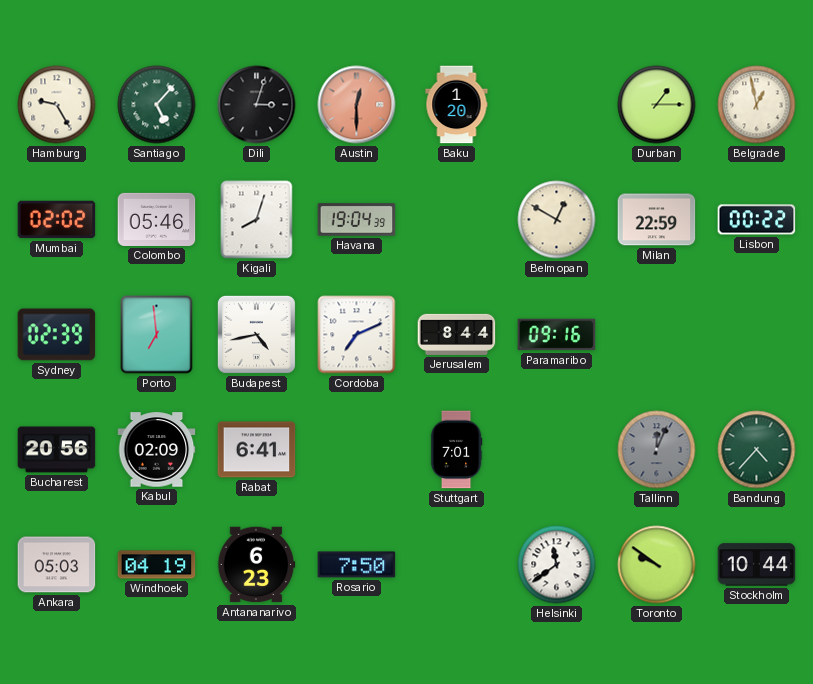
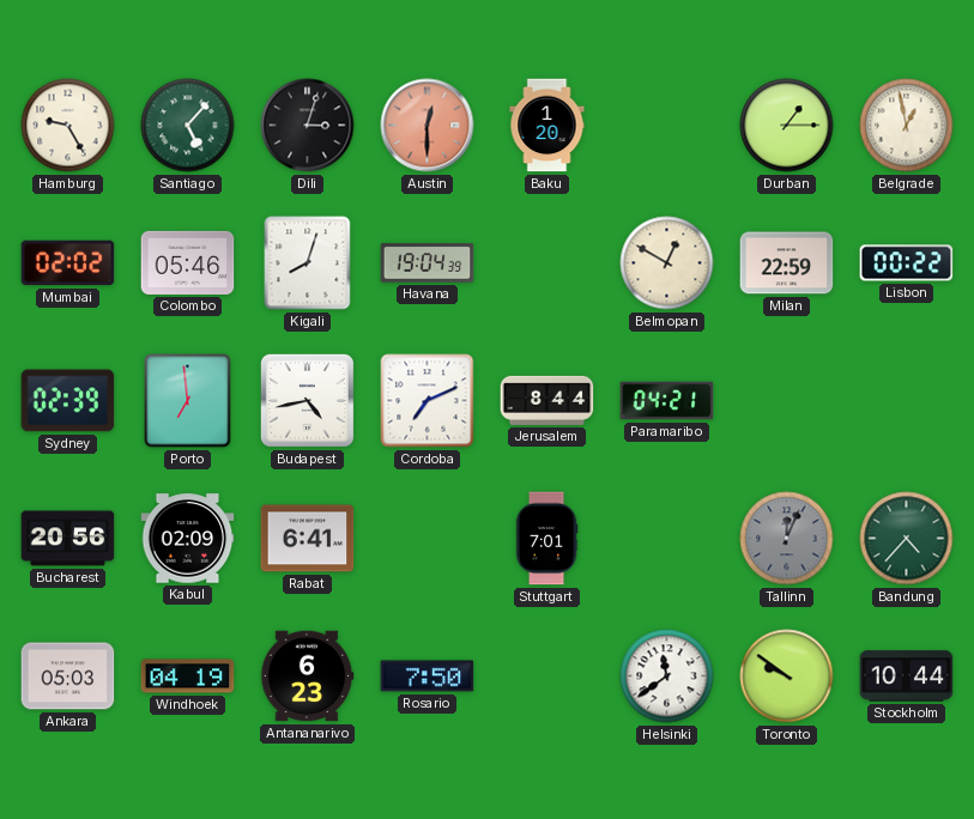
Paramaribo: 09:16 -> 04:21
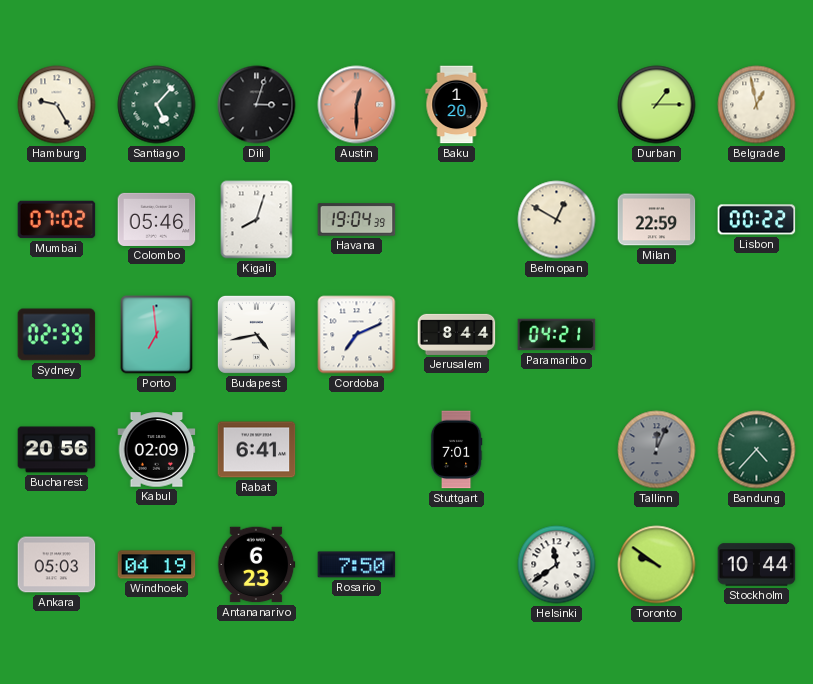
Mumbai: 02:02 -> 07:02
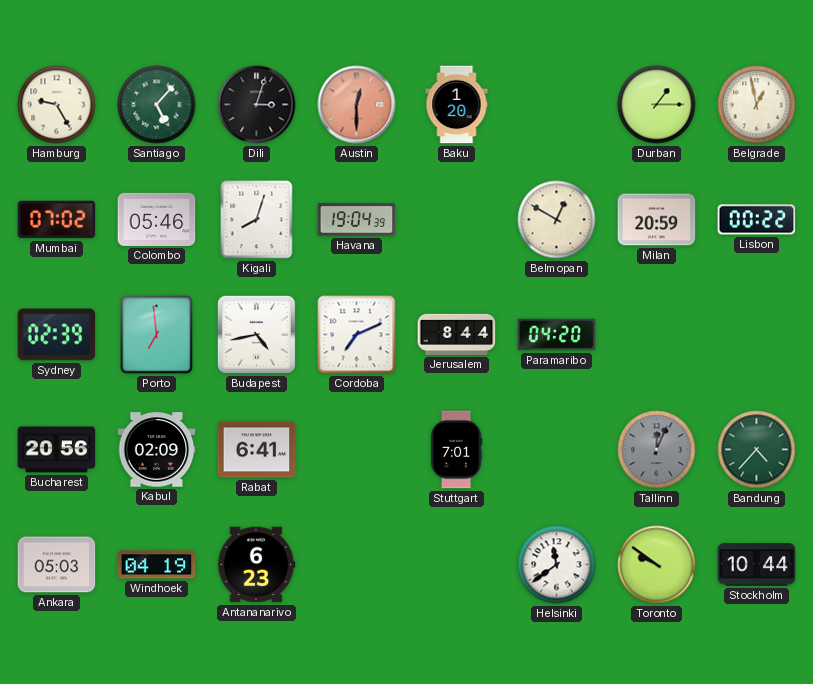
Milan: 22:59 -> 20:59
Paramaribo: 04:21 -> 04:20
Rosario: 7:50 -> none
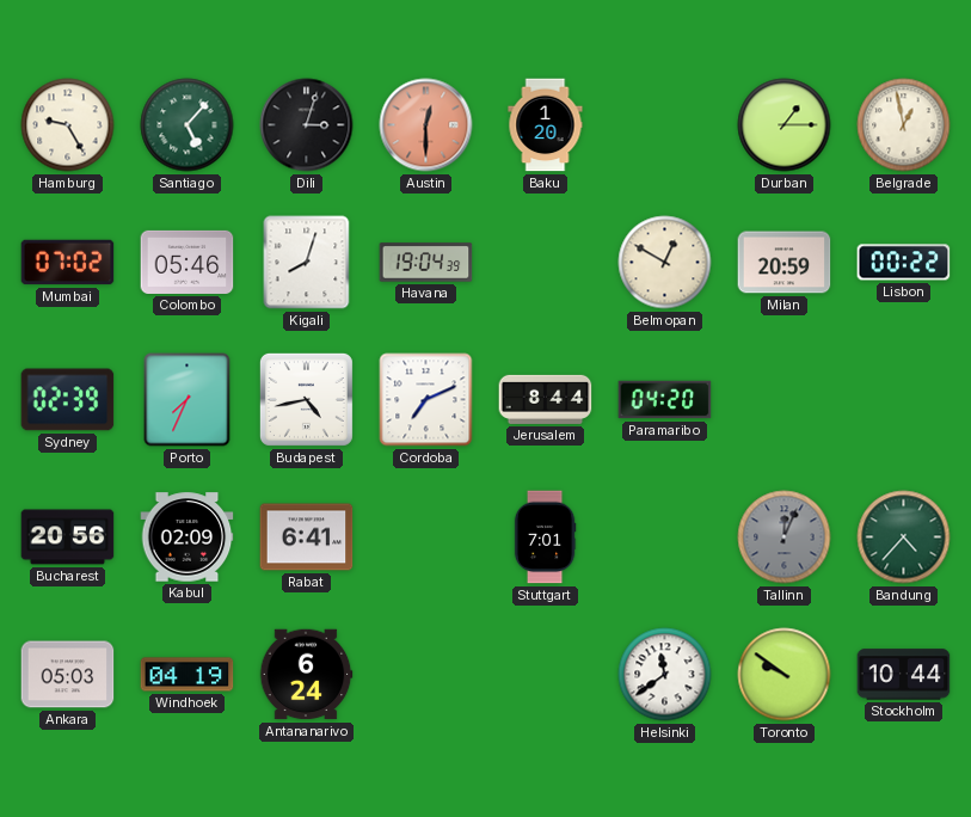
Porto: 6:59 -> 7:34
Antananarivo: 6:23 -> 6:24
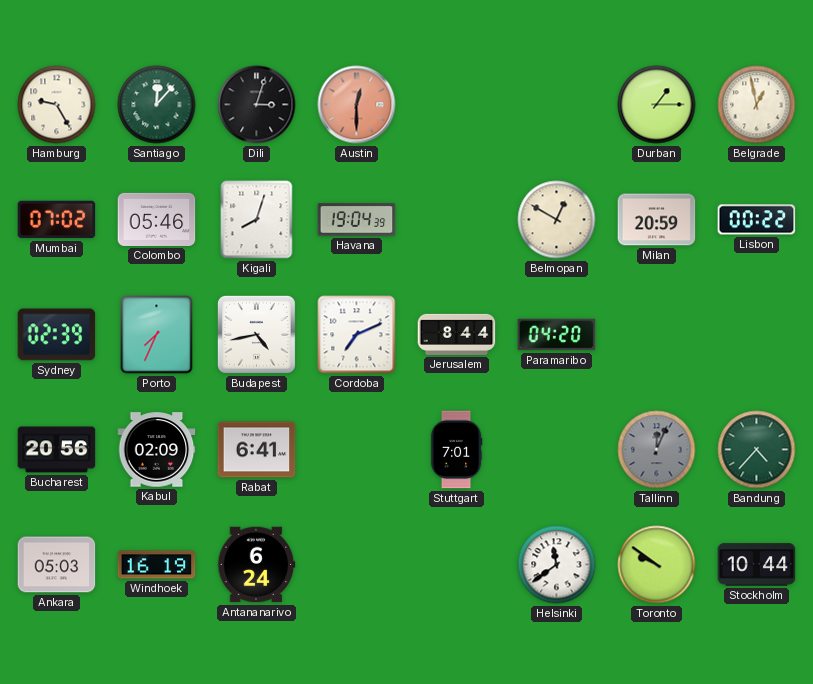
Santiago: 5:07 -> 12:07
Baku: 1:20 -> none
Windhoek: 04:19 -> 16:19
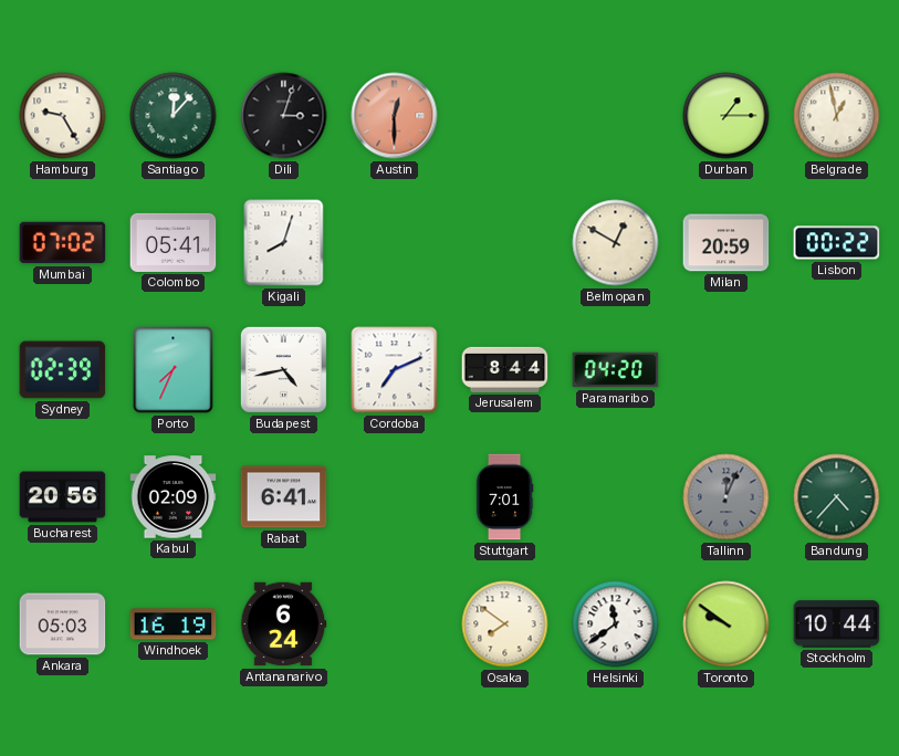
Colombo: 05:46 -> 05:41
Havana: 19:04 -> none
Osaka: none -> 7:51
